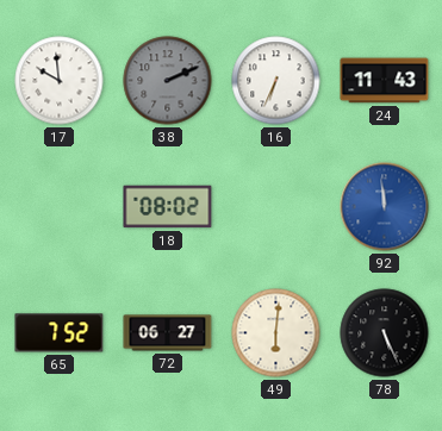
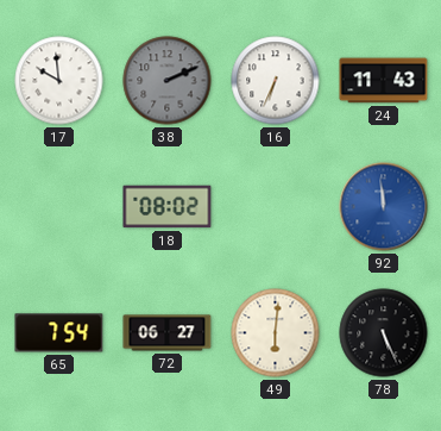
65: 7:52 -> 7:54
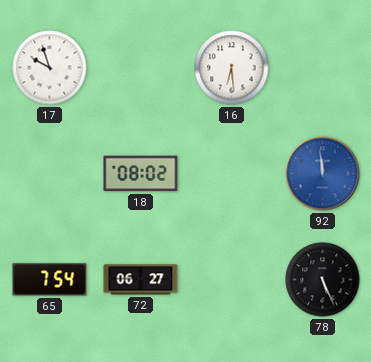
17: 9:59 -> 9:57
38: 2:11 -> none
16: 6:34 -> 6:29
24: 11:43 -> none
49: 6:01 -> none
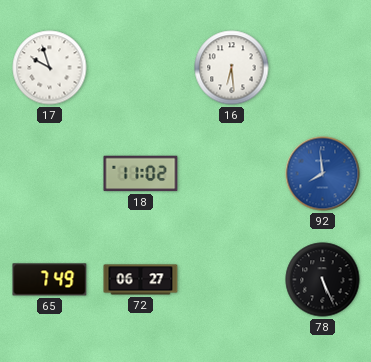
18: 08:02 -> 11:02
92: 11:59 -> 7:59
65: 7:54 -> 7:49
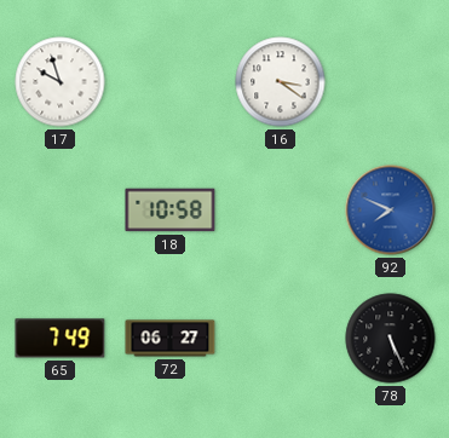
16: 6:29 -> 3:21
18: 11:02 -> 10:58
92: 7:59 -> 7:49
